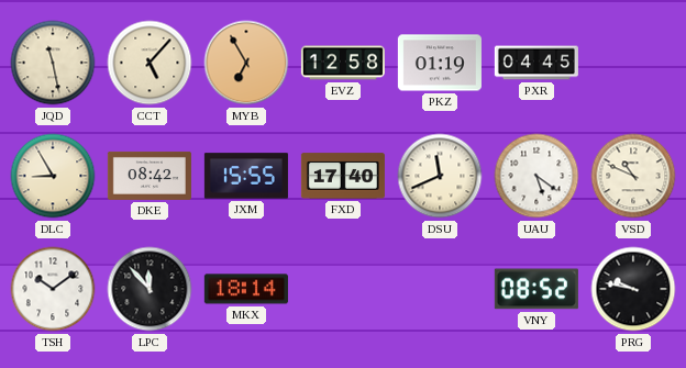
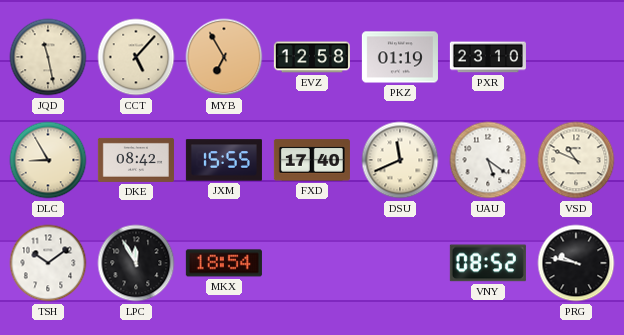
PXR: 04:45 -> 23:10
LPC: 11:53 -> 11:55
MKX: 18:14 -> 18:54
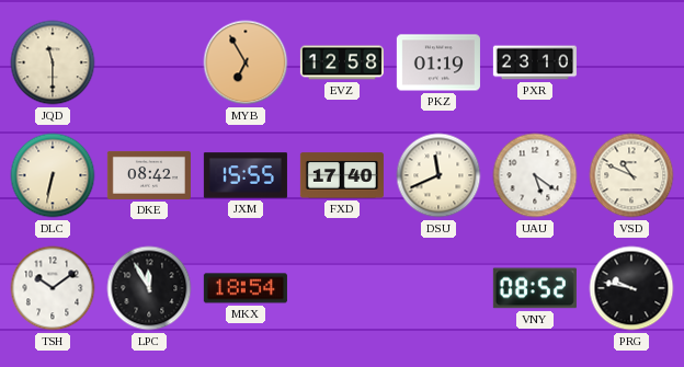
JQD: 11:28 -> 11:30
CCT: 5:07 -> none
DLC: 8:55 -> 6:32
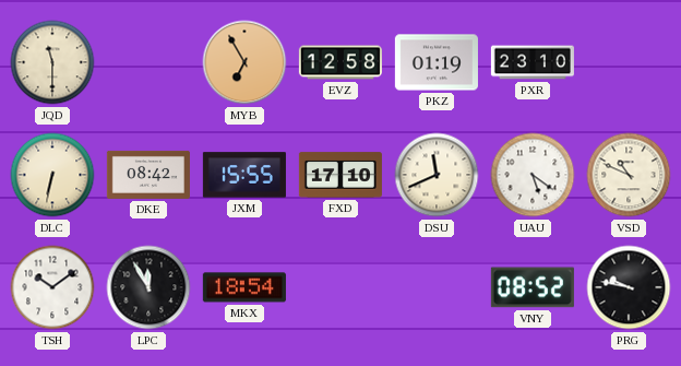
FXD: 17:40 -> 17:10
